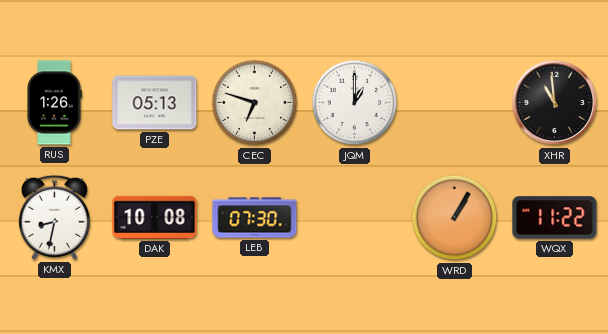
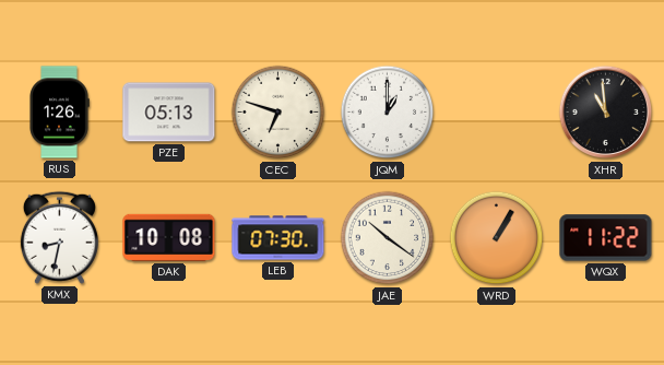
JAE: none -> 10:21
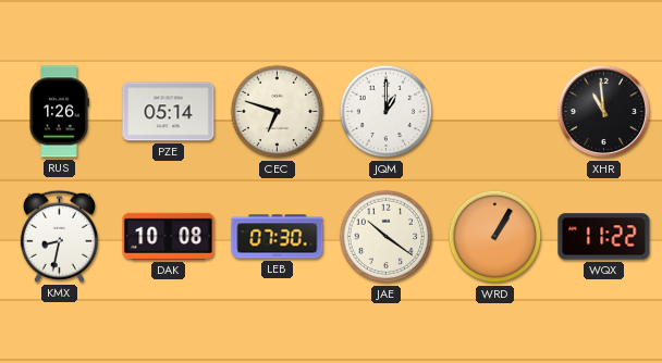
PZE: 05:13 -> 05:14
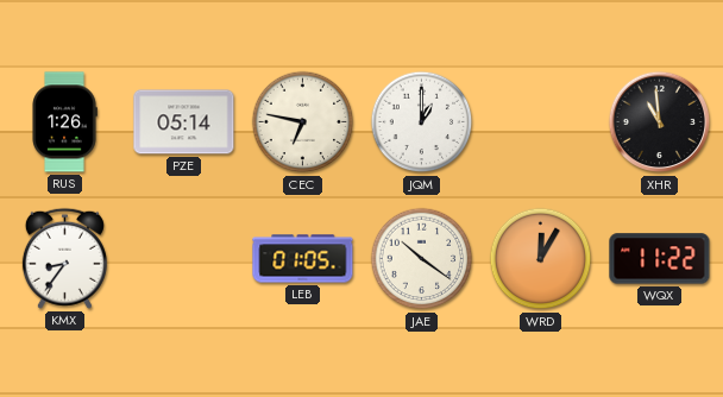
CEC: 6:48 -> 6:47
KMX: 8:32 -> 8:36
DAK: 10:08 -> none
LEB: 07:30 -> 01:05
WRD: 1:05 -> 12:05
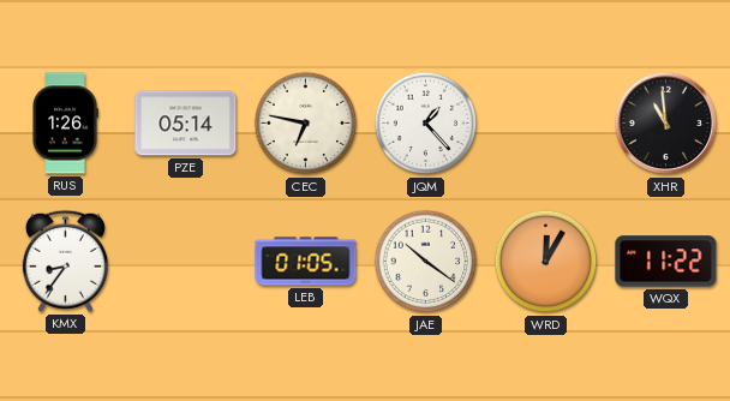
JQM: 1:00 -> 1:23
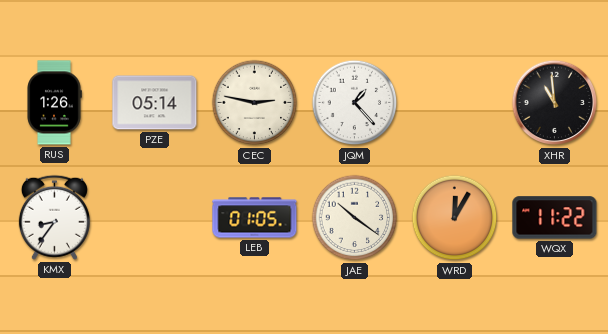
CEC: 6:47 -> 2:47
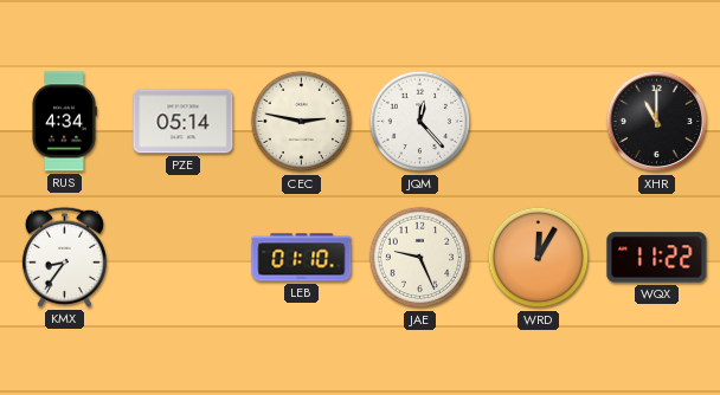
RUS: 1:26 -> 4:34
JQM: 1:23 -> 12:23
XHR: 10:59 -> 11:00
LEB: 01:05 -> 01:10
JAE: 10:21 -> 9:26
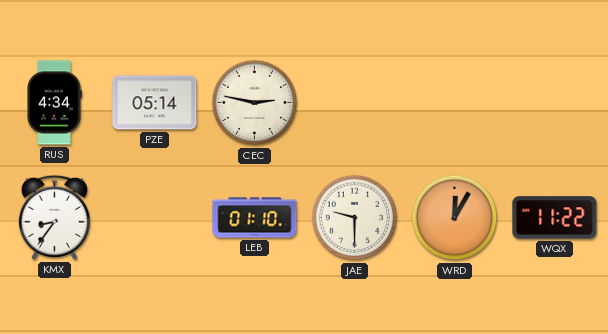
JQM: 12:23 -> none
XHR: 11:00 -> none
JAE: 9:26 -> 9:30
